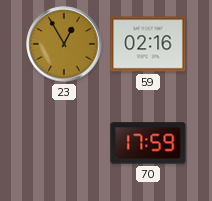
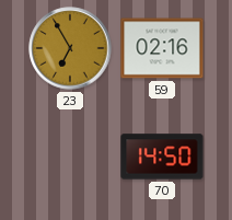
23: 12:55 -> 6:55
70: 17:59 -> 14:50
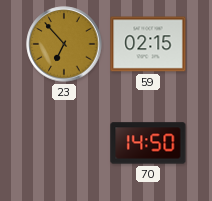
23: 6:55 -> 6:53
59: 02:16 -> 02:15
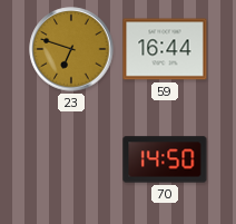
23: 6:53 -> 6:48
59: 02:15 -> 16:44
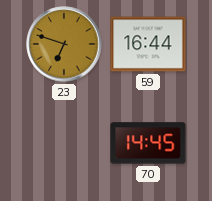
70: 14:50 -> 14:45
